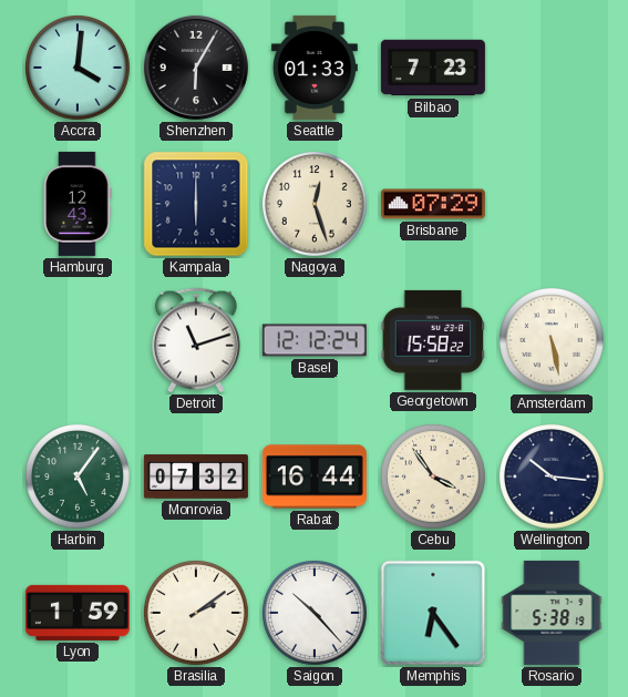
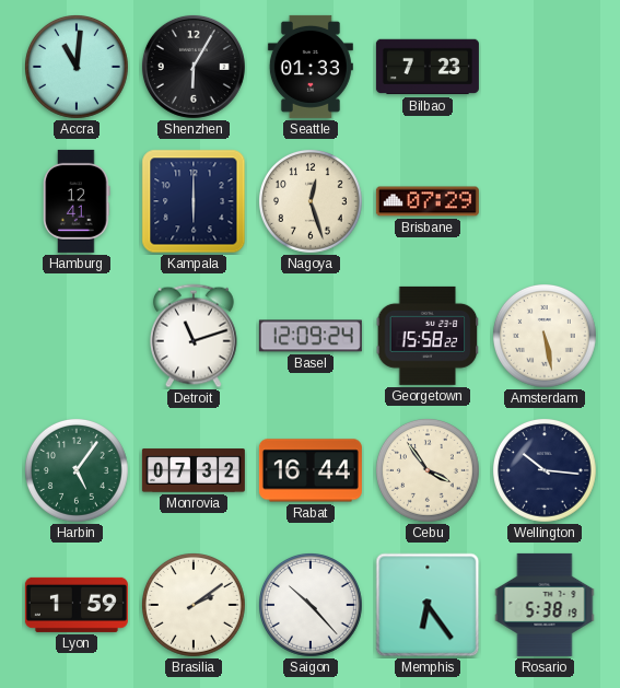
Accra: 4:01 -> 11:01
Hamburg: 12:43 -> 12:41
Basel: 12:12 -> 12:09
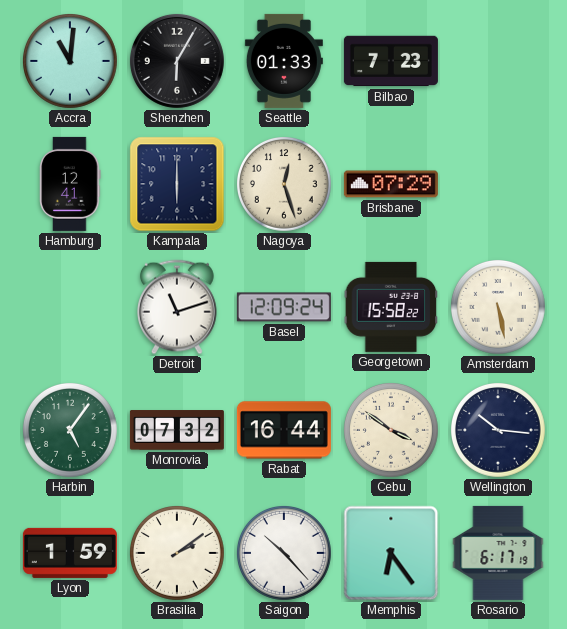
Cebu: 3:54 -> 3:51
Rosario: 5:38 -> 6:17
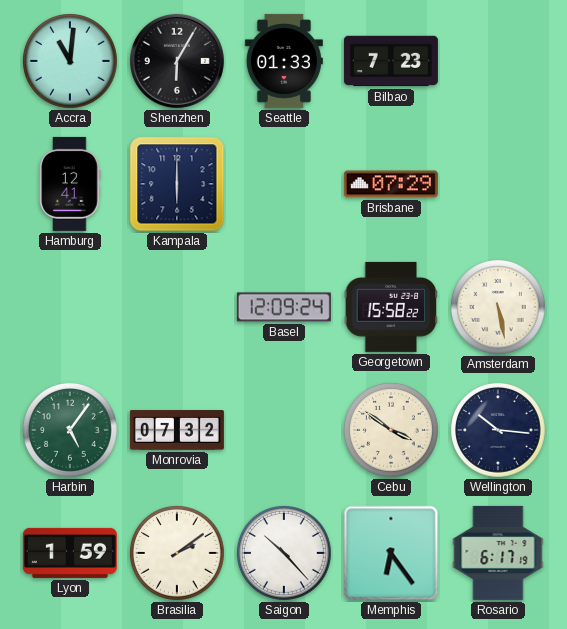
Nagoya: 12:27 -> none
Detroit: 11:12 -> none
Rabat: 16:44 -> none
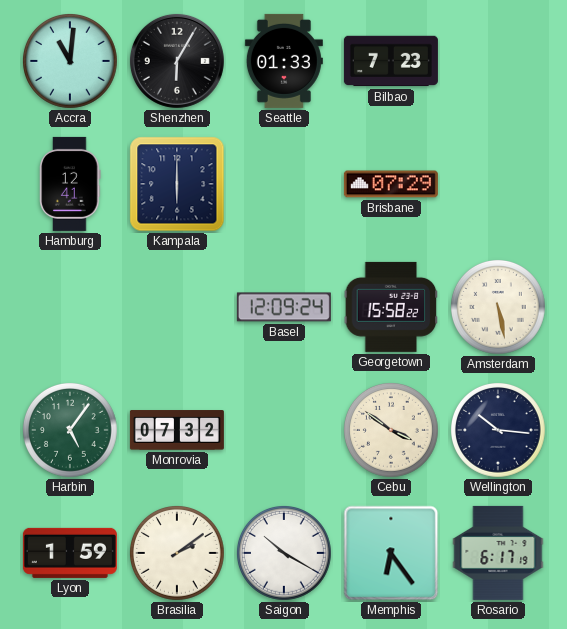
Saigon: 10:23 -> 10:20
